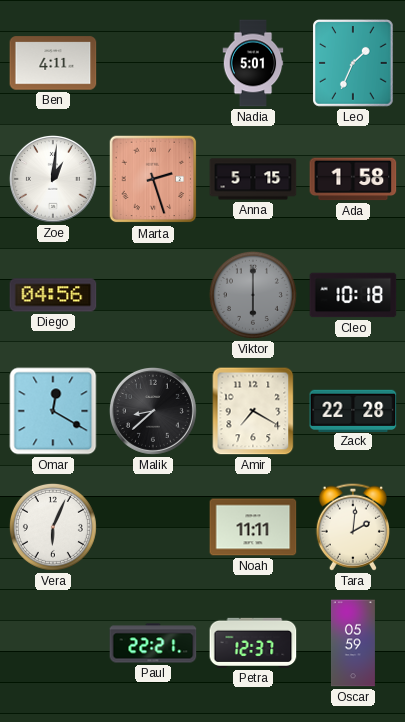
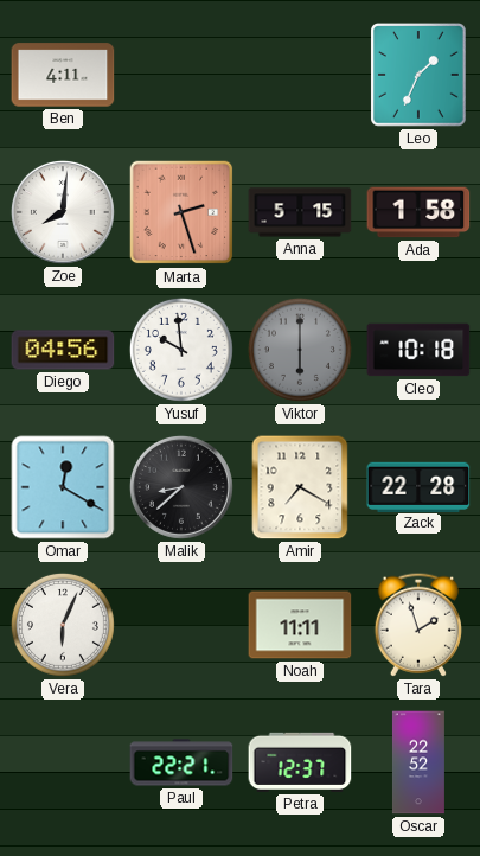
Nadia: 5:01 -> none
Zoe: 1:01 -> 8:01
Yusuf: none -> 9:59
Tara: 2:01 -> 1:57
Oscar: 05:59 -> 22:52
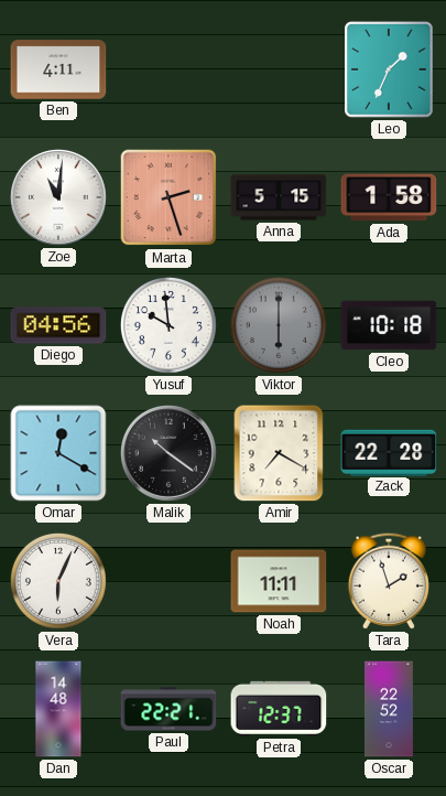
Zoe: 8:01 -> 11:01
Malik: 8:38 -> 10:21
Dan: none -> 14:48
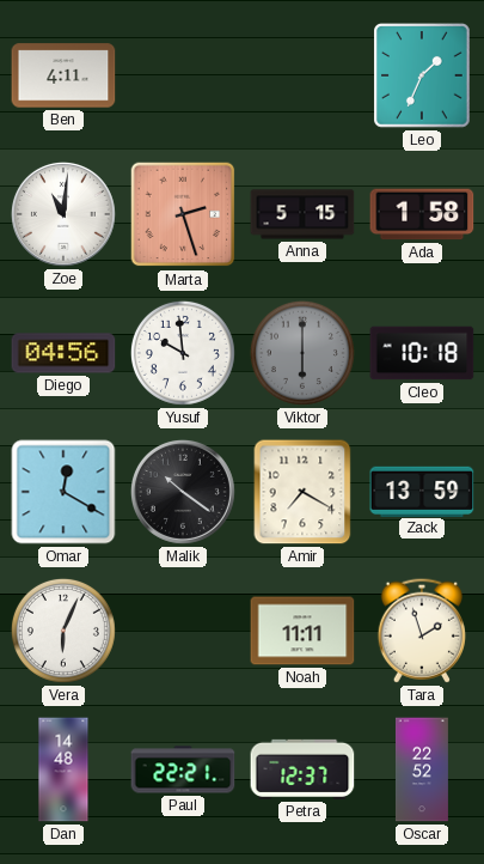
Zack: 22:28 -> 13:59
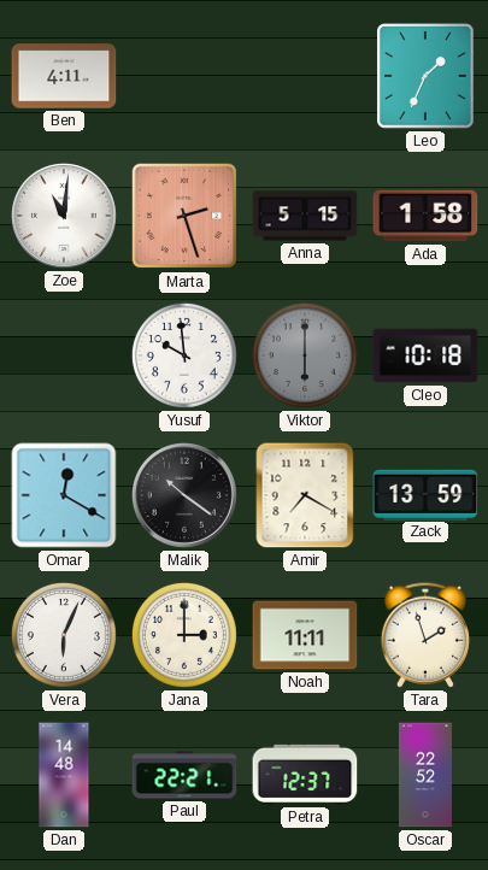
Diego: 04:56 -> none
Jana: none -> 3:00
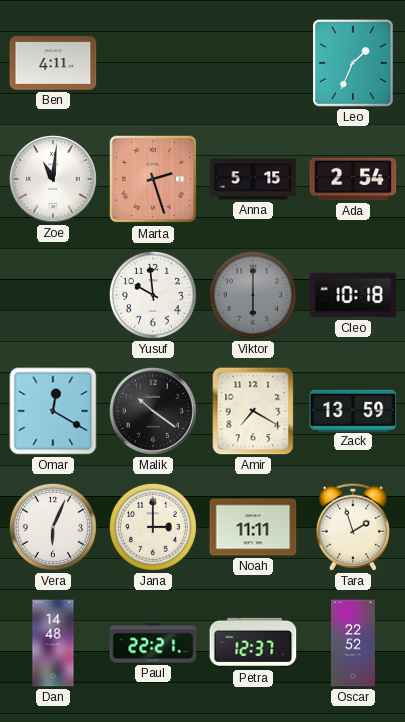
Ada: 1:58 -> 2:54
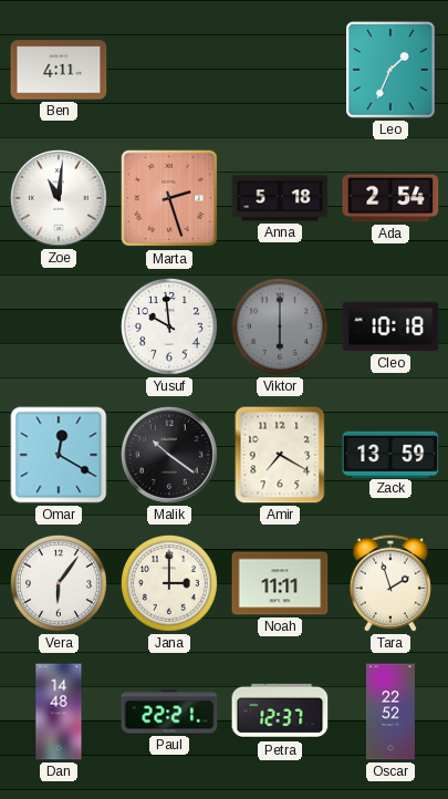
Anna: 5:15 -> 5:18
Vera: 6:04 -> 6:06
